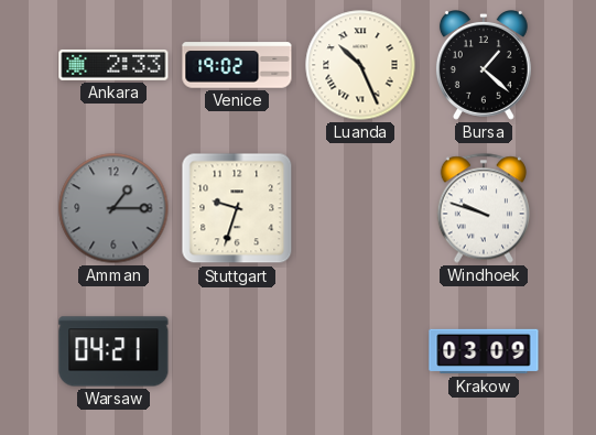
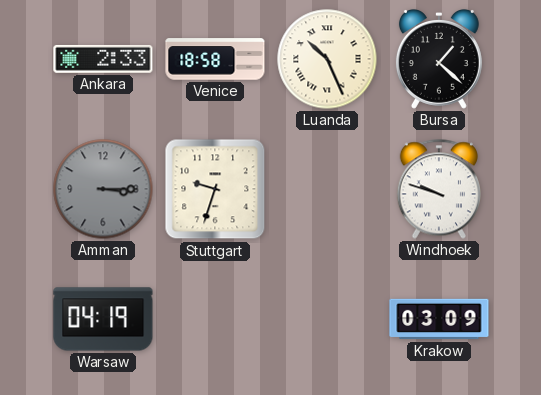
Venice: 19:02 -> 18:58
Amman: 1:15 -> 3:15
Warsaw: 04:21 -> 04:19
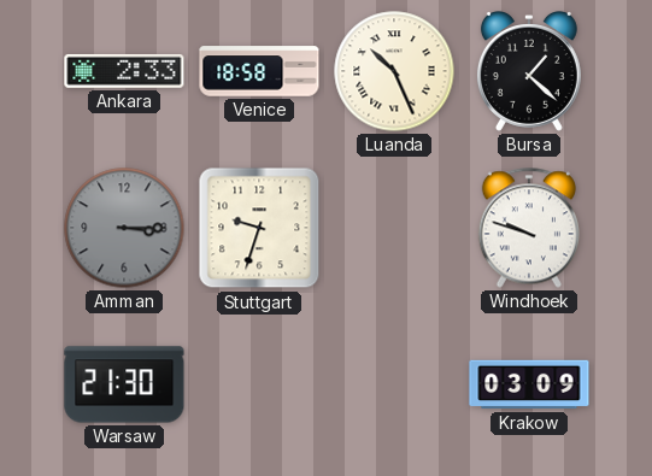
Warsaw: 04:19 -> 21:30
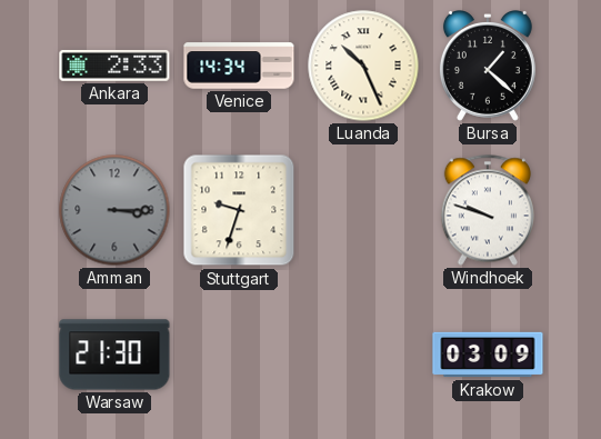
Venice: 18:58 -> 14:34
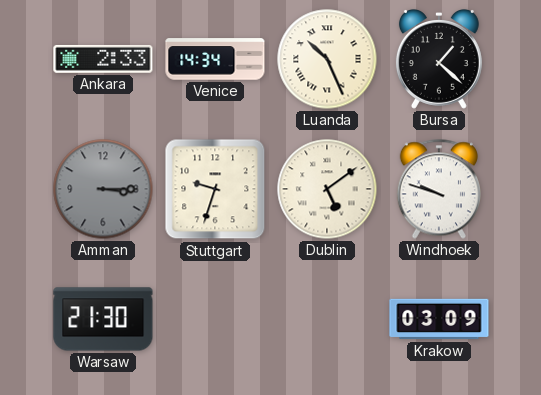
Dublin: none -> 5:09
